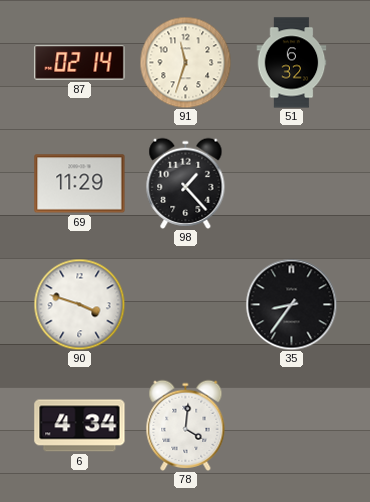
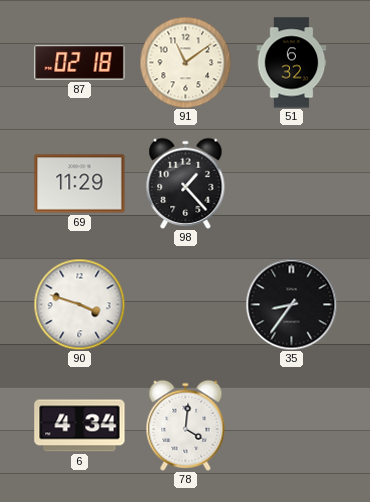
87: 02:14 -> 02:18
91: 11:33 -> 11:09
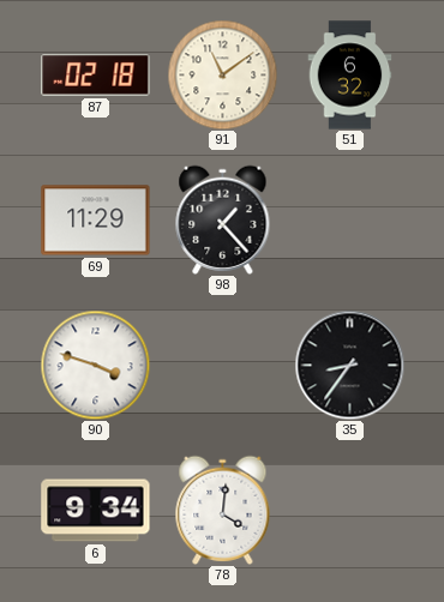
6: 4:34 -> 9:34
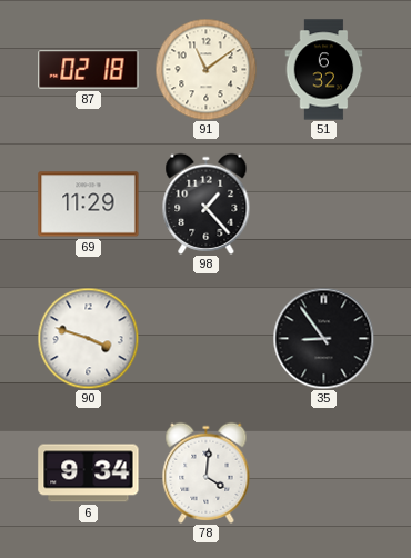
35: 8:36 -> 8:54
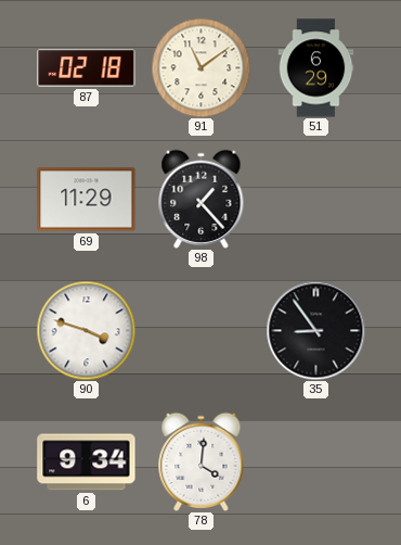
51: 6:32 -> 6:29
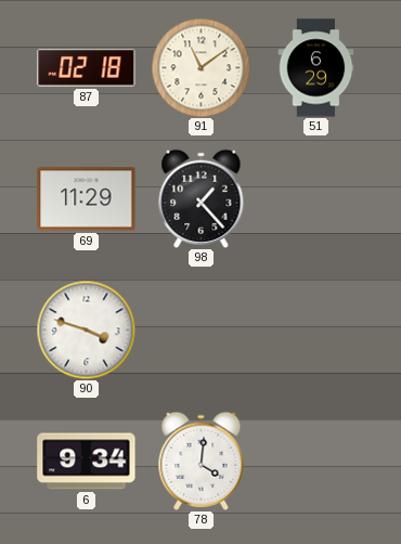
35: 8:54 -> none
